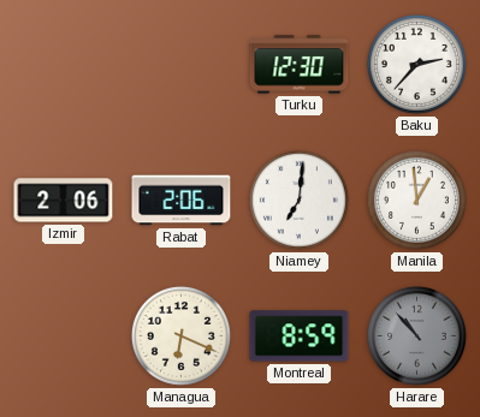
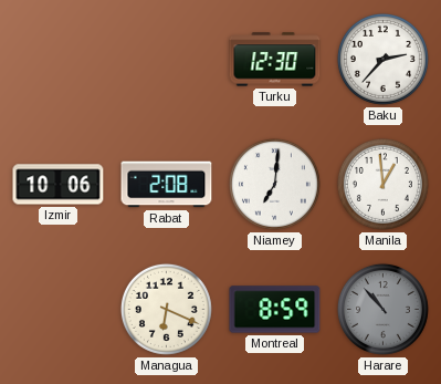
Izmir: 2:06 -> 10:06
Rabat: 2:06 -> 2:08
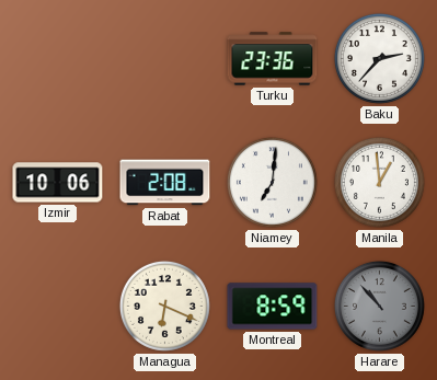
Turku: 12:30 -> 23:36
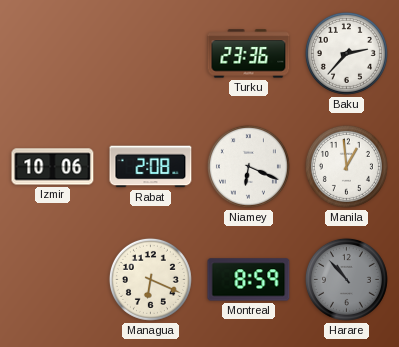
Niamey: 7:01 -> 6:19
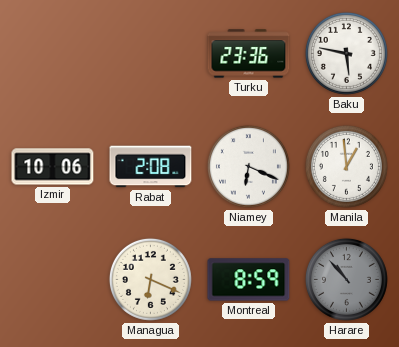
Baku: 2:37 -> 5:47
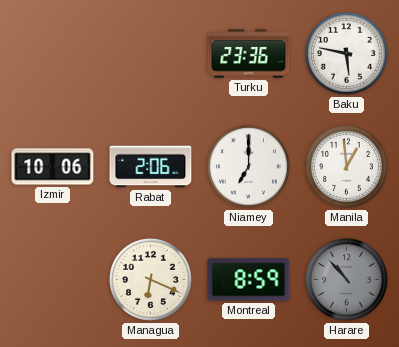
Rabat: 2:08 -> 2:06
Niamey: 6:19 -> 7:00
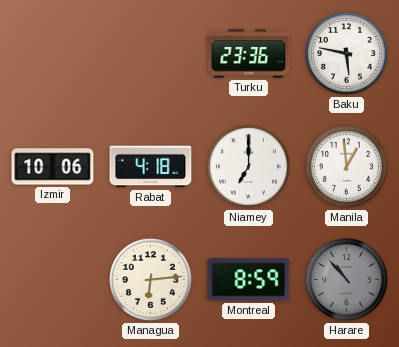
Rabat: 2:06 -> 4:18
Managua: 6:19 -> 6:14
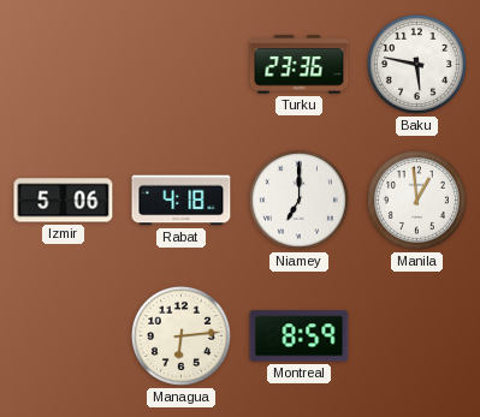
Izmir: 10:06 -> 5:06
Harare: 10:53 -> none
